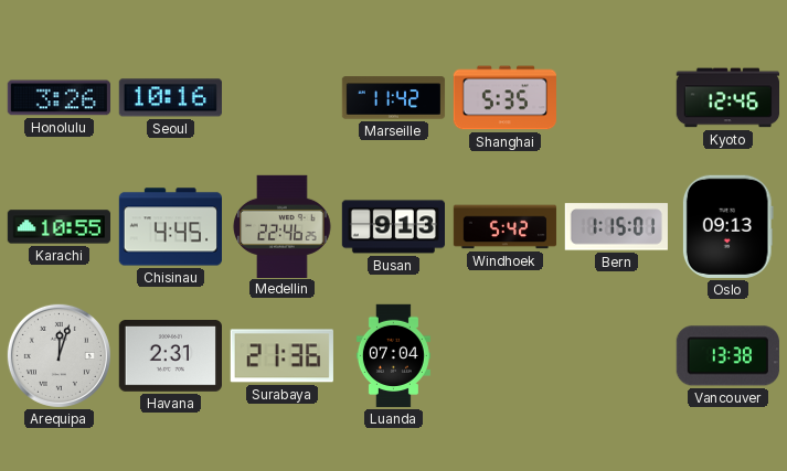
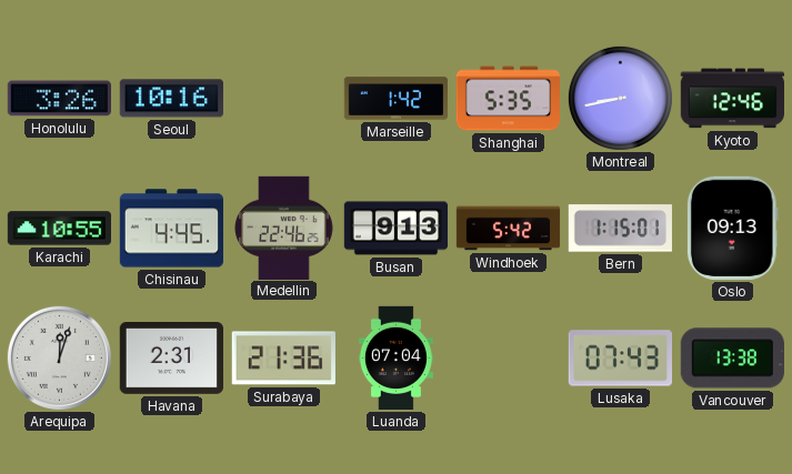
Marseille: 11:42 -> 1:42
Montreal: none -> 8:43
Lusaka: none -> 07:43
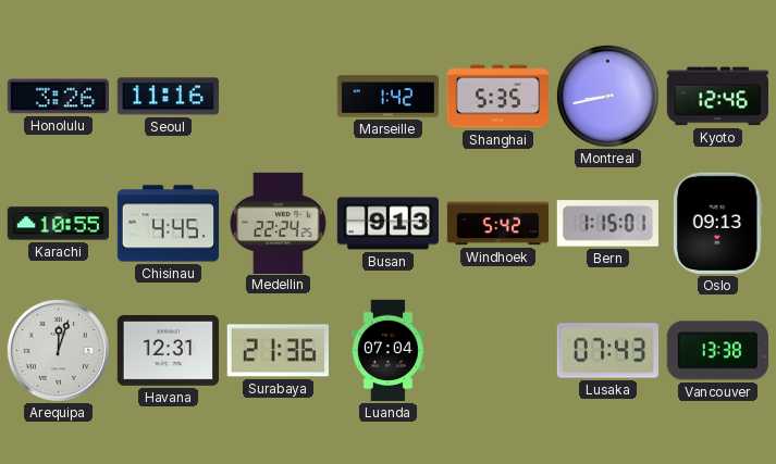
Seoul: 10:16 -> 11:16
Medellin: 22:46 -> 22:24
Havana: 2:31 -> 12:31
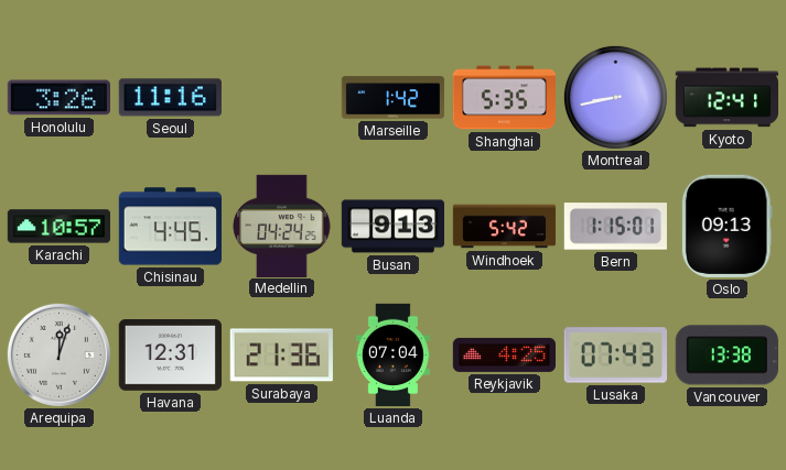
Kyoto: 12:46 -> 12:41
Karachi: 10:55 -> 10:57
Medellin: 22:24 -> 04:24
Reykjavik: none -> 4:25
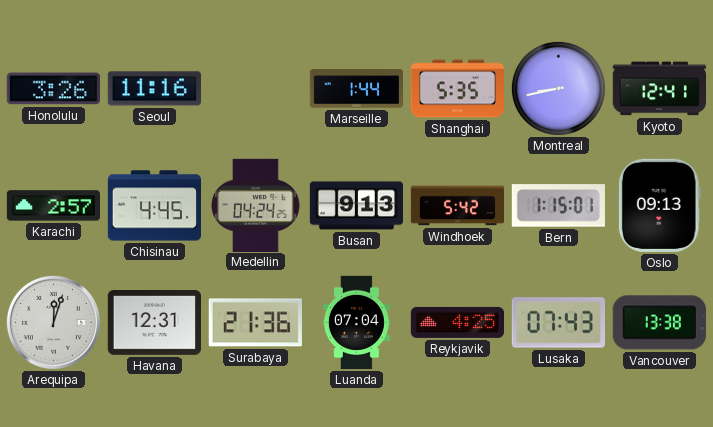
Marseille: 1:42 -> 1:44
Karachi: 10:57 -> 2:57
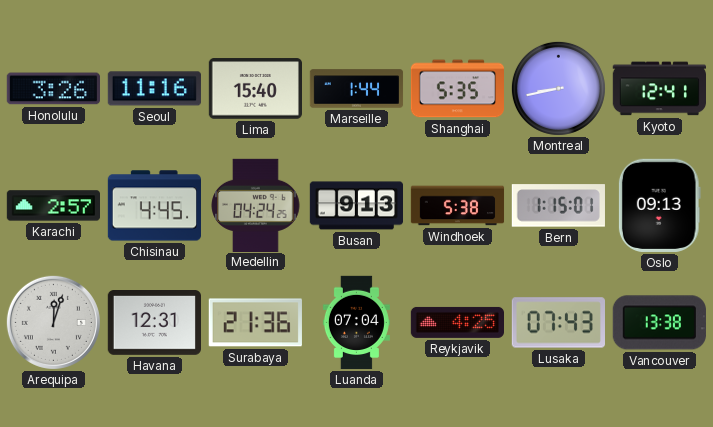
Lima: none -> 15:40
Windhoek: 5:42 -> 5:38
